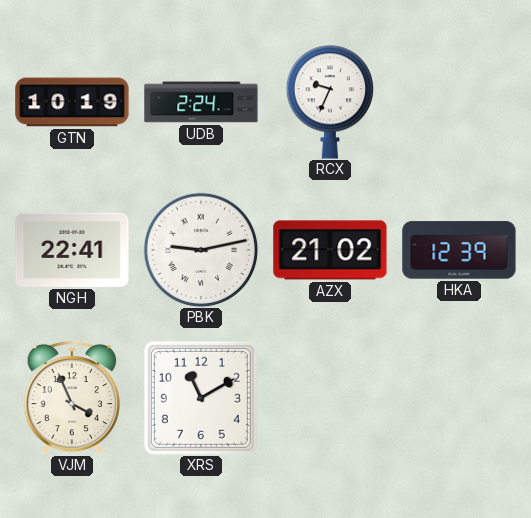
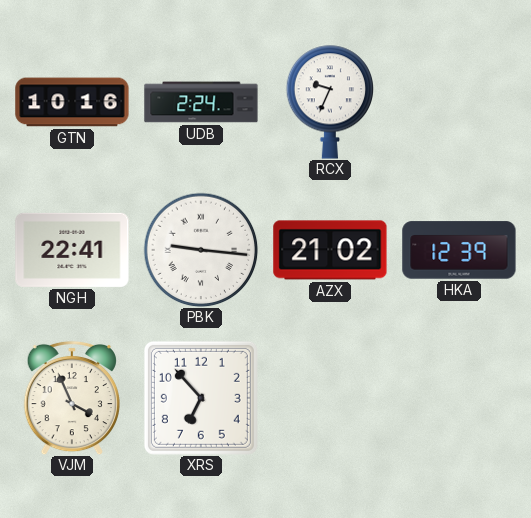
GTN: 10:19 -> 10:16
PBK: 9:13 -> 9:16
XRS: 11:10 -> 6:53
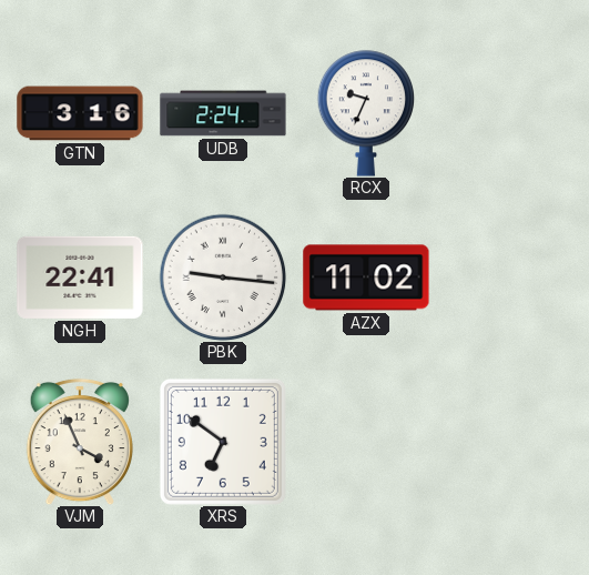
GTN: 10:16 -> 3:16
AZX: 21:02 -> 11:02
HKA: 12:39 -> none
XRS: 6:53 -> 6:51
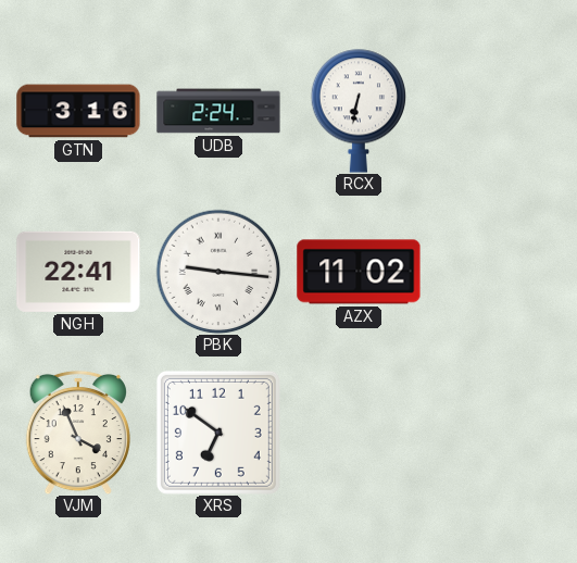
RCX: 9:34 -> 6:32
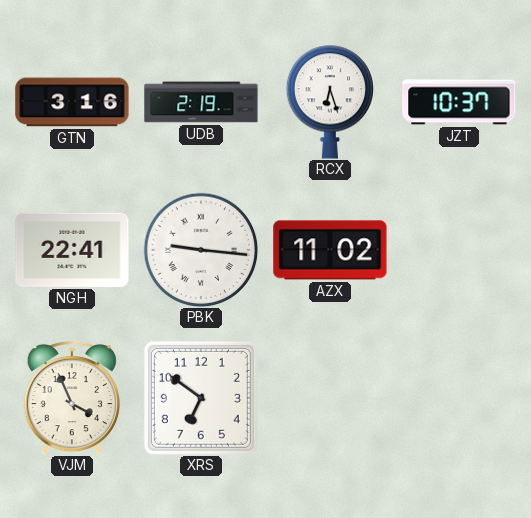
UDB: 2:24 -> 2:19
RCX: 6:32 -> 6:27
JZT: none -> 10:37
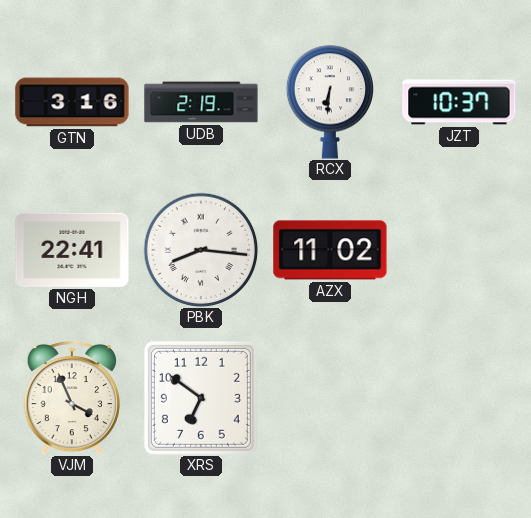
RCX: 6:27 -> 6:31
PBK: 9:16 -> 8:16
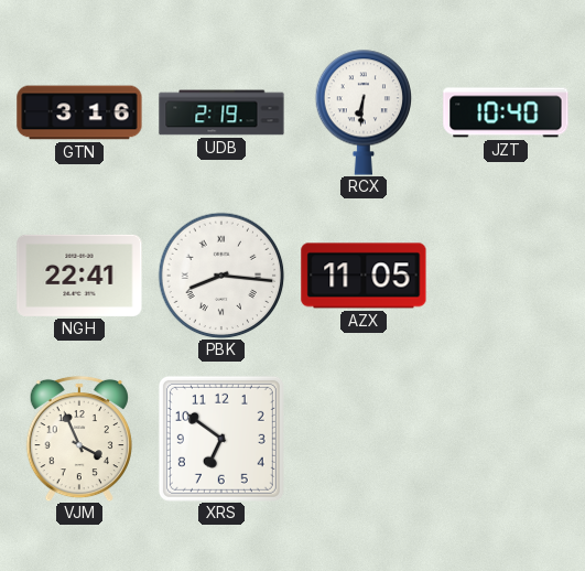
JZT: 10:37 -> 10:40
AZX: 11:02 -> 11:05
